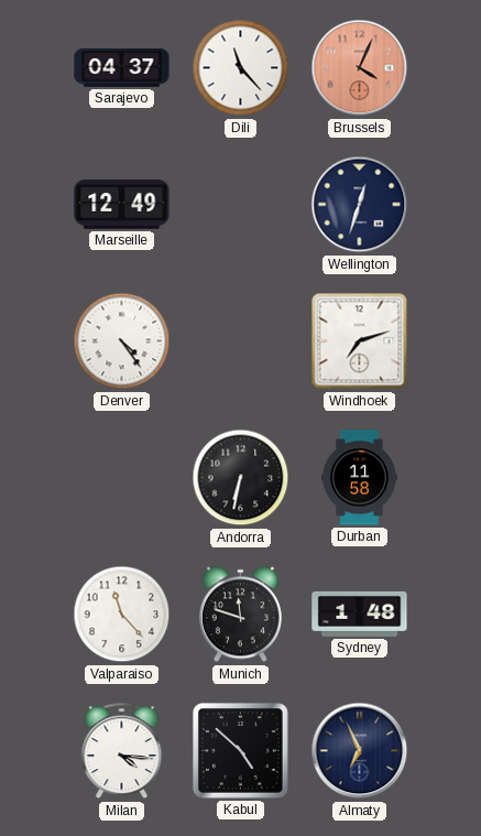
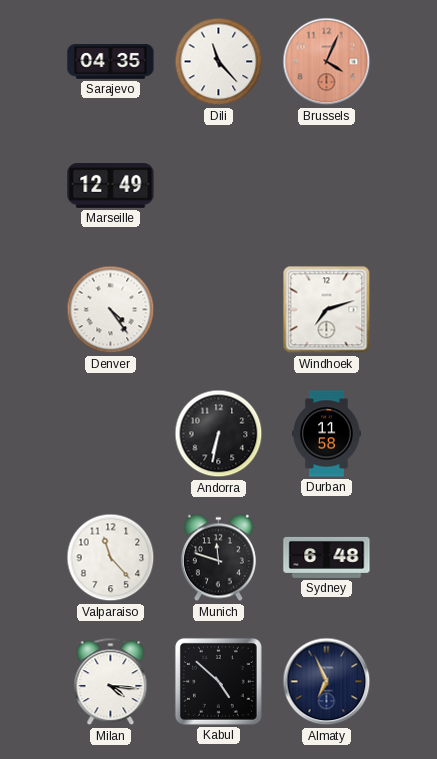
Sarajevo: 04:37 -> 04:35
Wellington: 12:33 -> none
Sydney: 1:48 -> 6:48
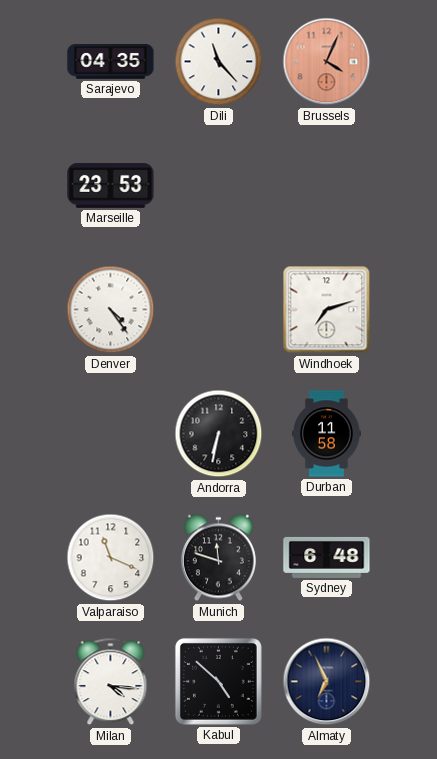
Marseille: 12:49 -> 23:53
Valparaiso: 11:23 -> 11:19
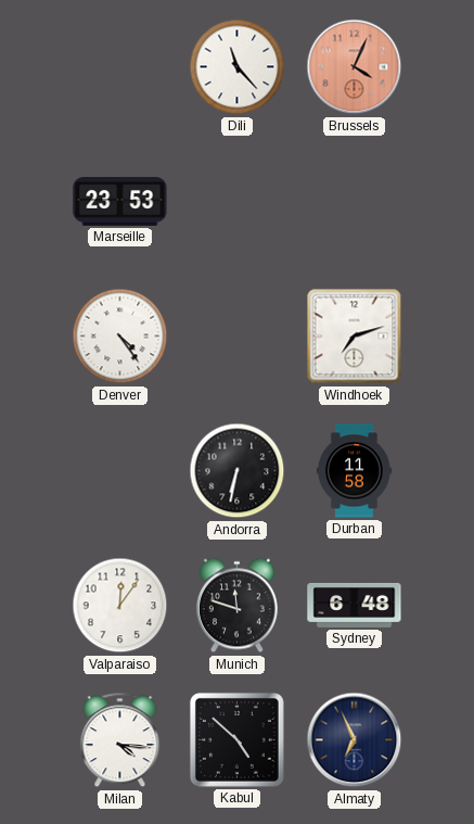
Sarajevo: 04:35 -> none
Valparaiso: 11:19 -> 12:06
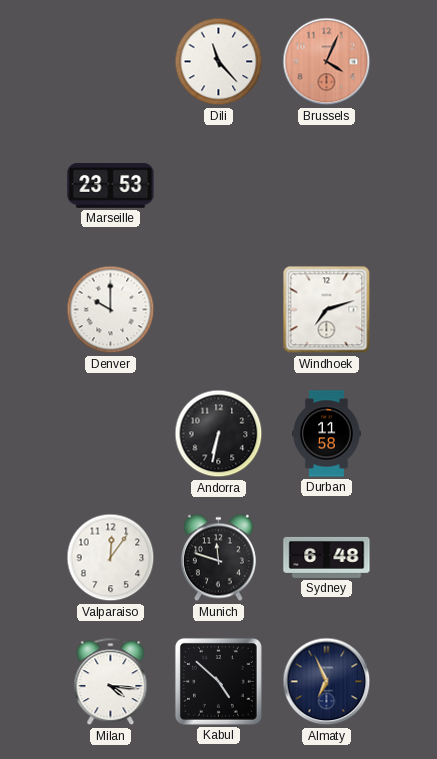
Denver: 4:24 -> 10:00
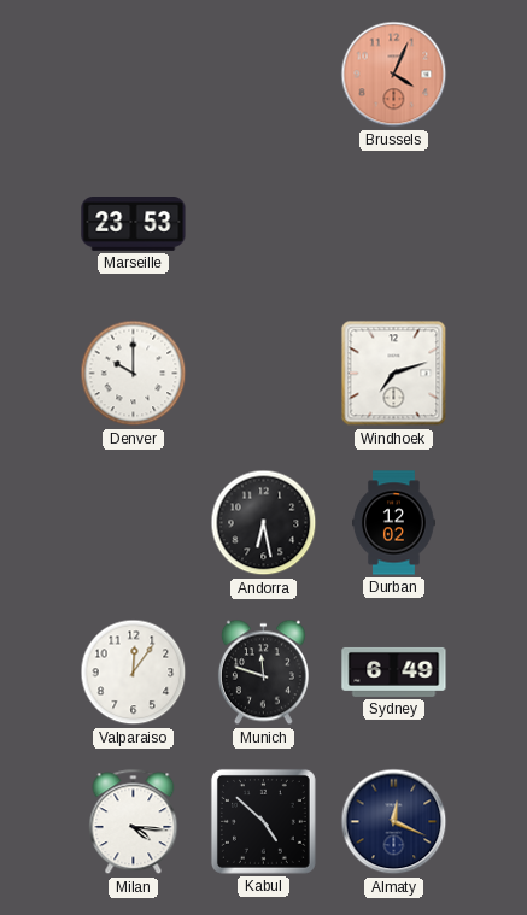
Dili: 11:23 -> none
Andorra: 6:32 -> 6:28
Durban: 11:58 -> 12:02
Sydney: 6:48 -> 6:49
Almaty: 6:56 -> 12:19
